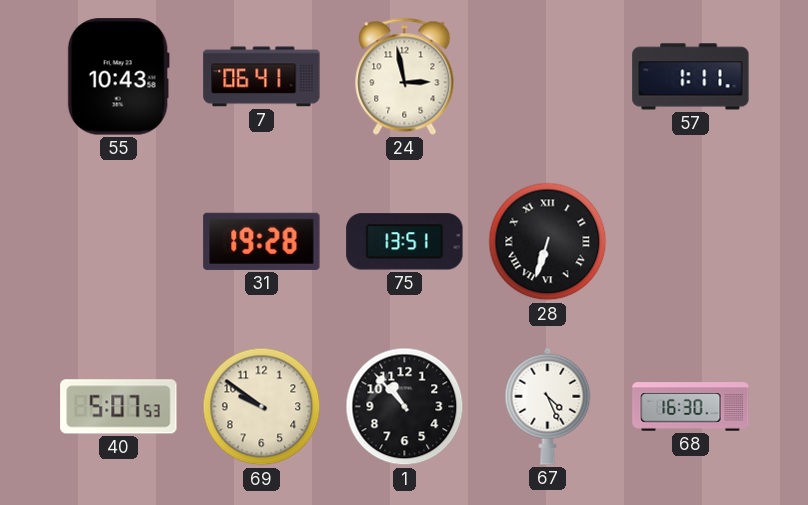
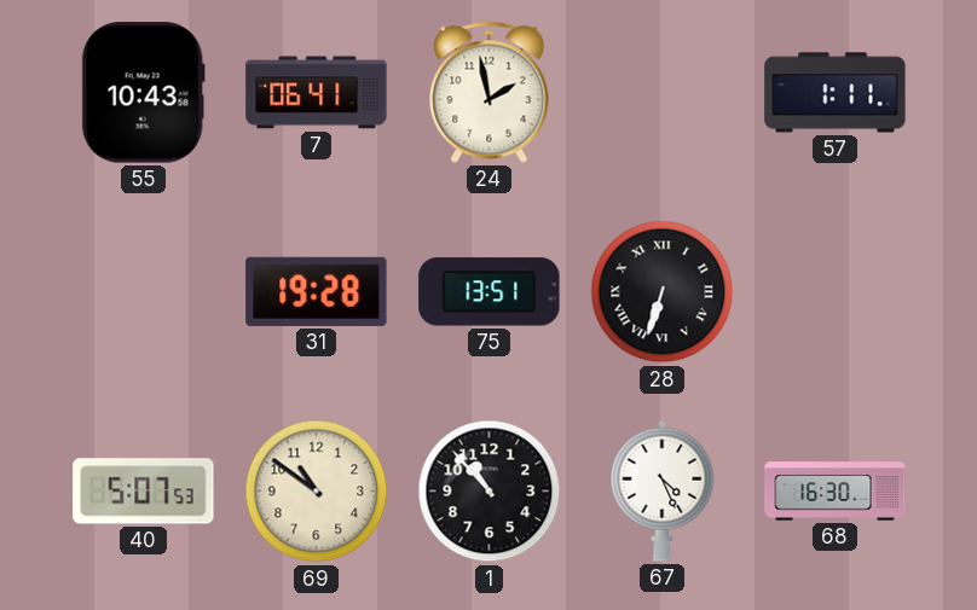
24: 2:58 -> 1:58
69: 9:51 -> 10:51
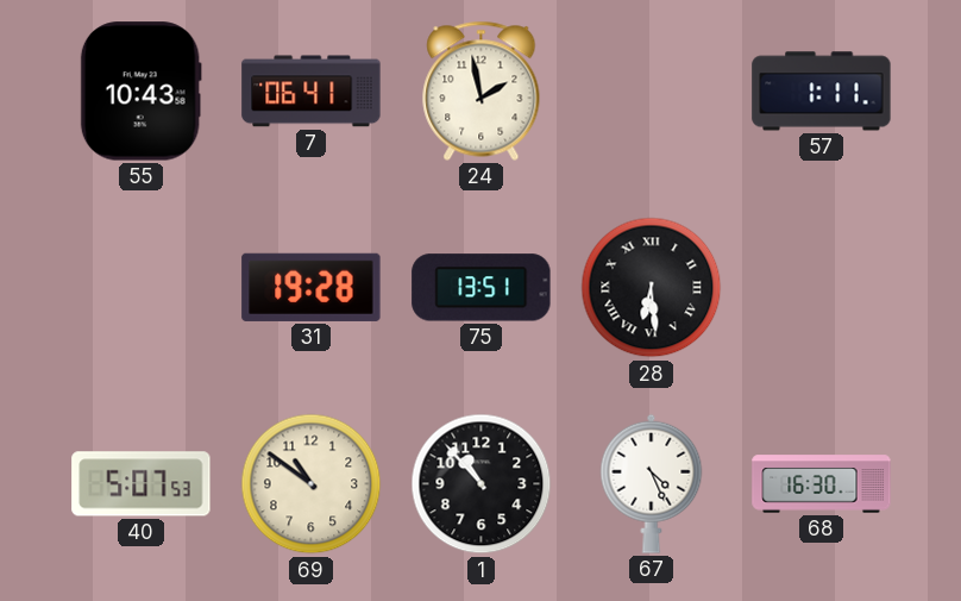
28: 6:33 -> 6:29
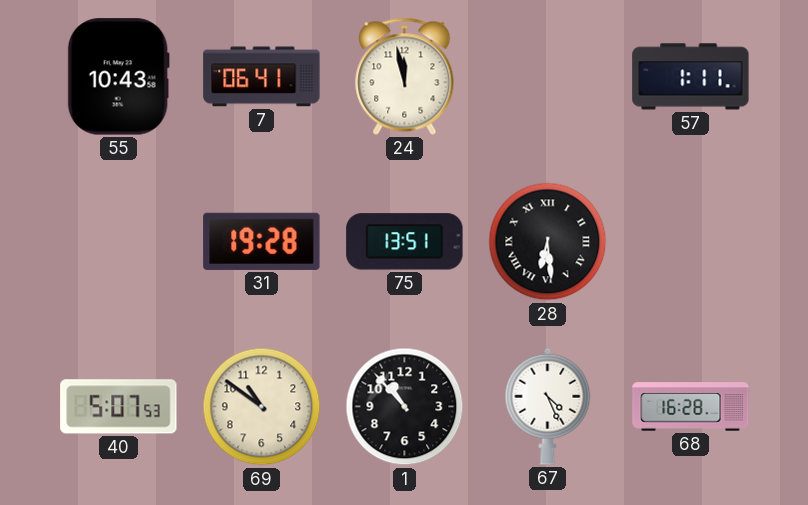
24: 1:58 -> 11:58
68: 16:30 -> 16:28
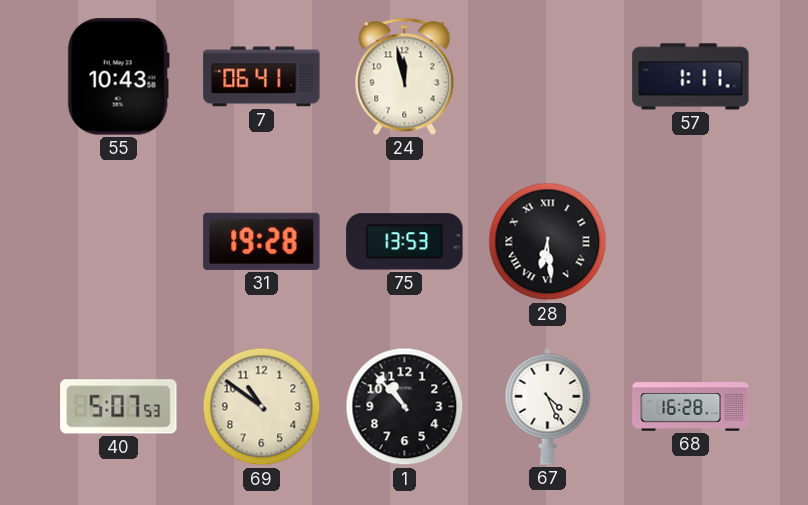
75: 13:51 -> 13:53
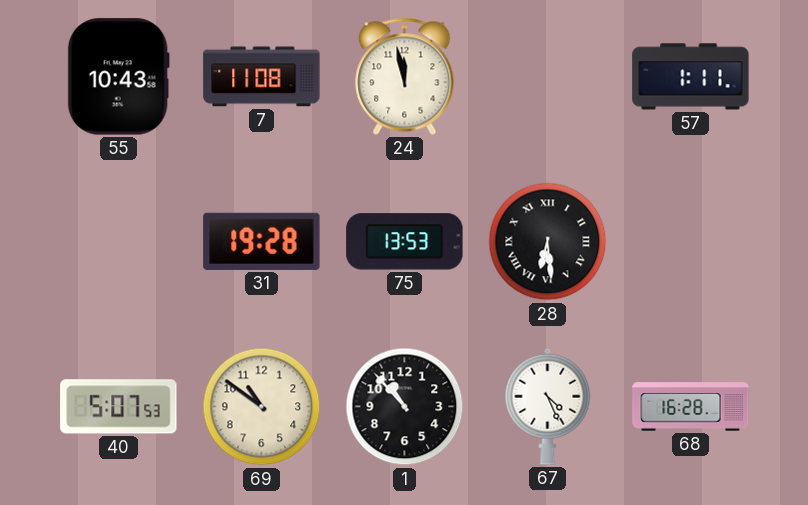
7: 06:41 -> 11:08
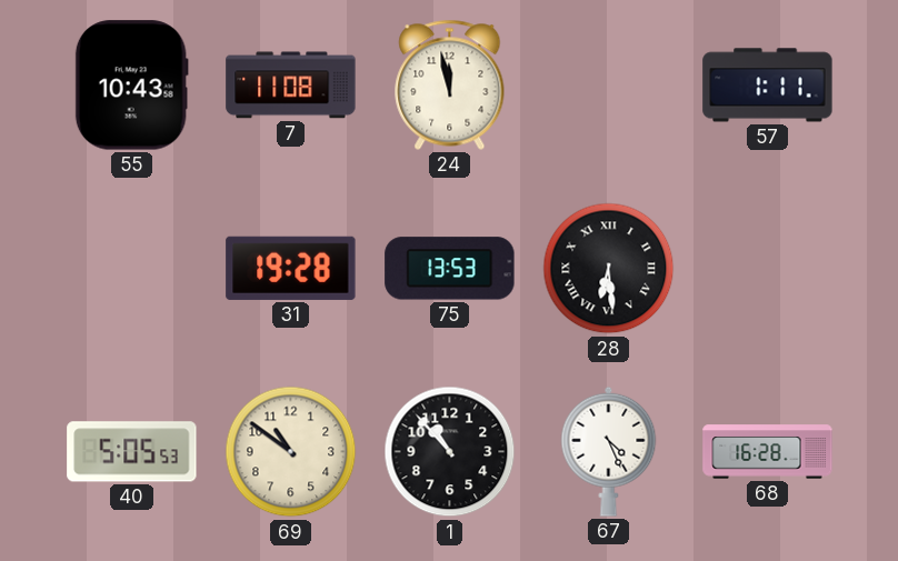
40: 5:07 -> 5:05
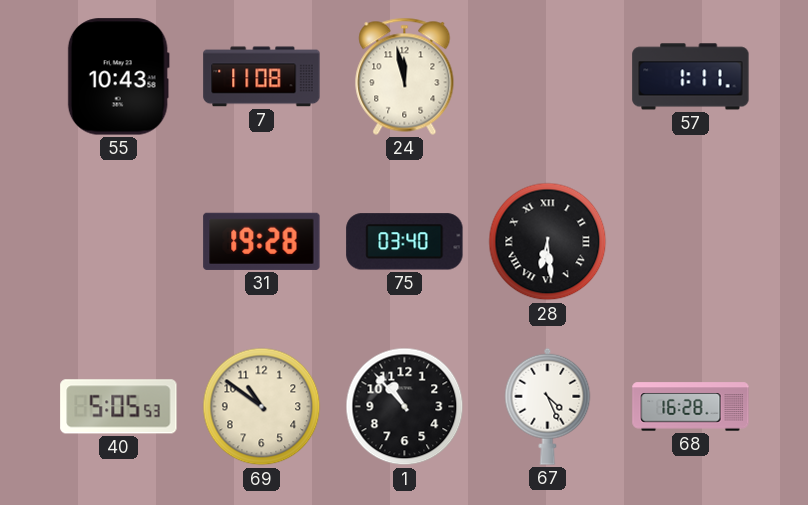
75: 13:53 -> 03:40
